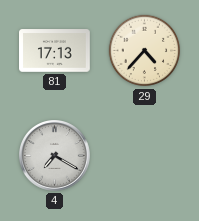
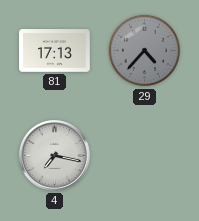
29 dial: cream -> grey
4: 7:20 -> 7:17
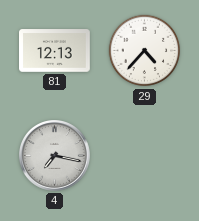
81: 17:13 -> 12:13
29 dial: grey -> white
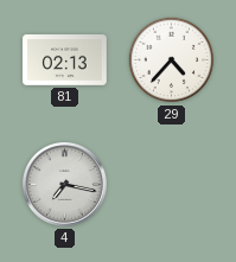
81: 12:13 -> 02:13
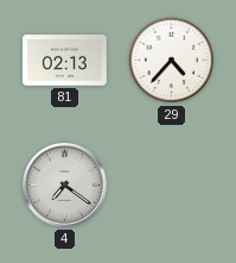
4: 7:17 -> 7:21
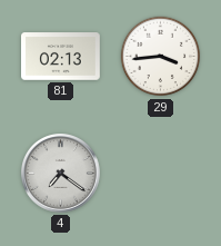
29: 4:37 -> 3:44
